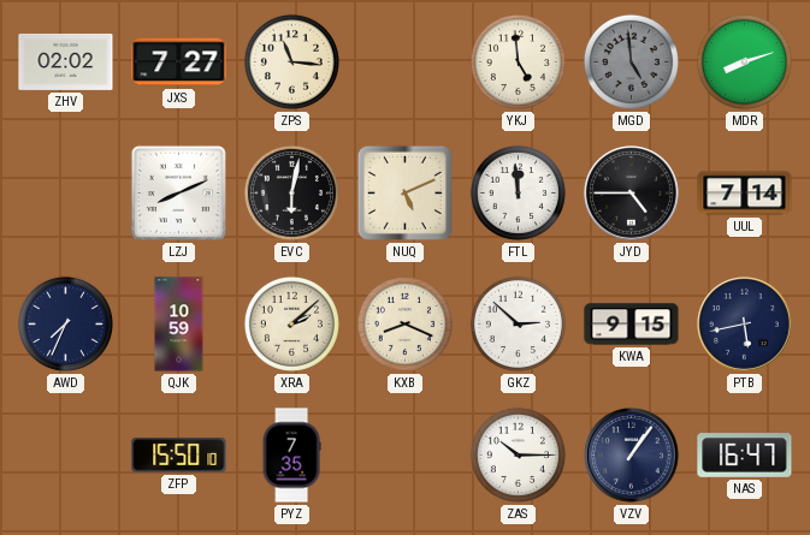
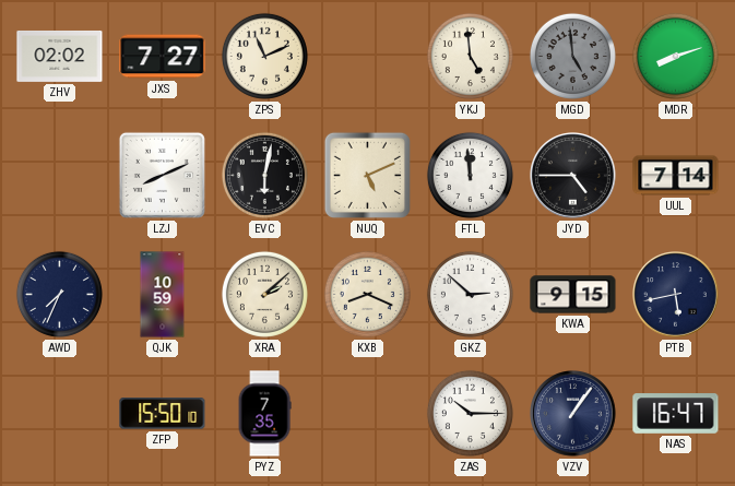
ZPS: 11:16 -> 11:11
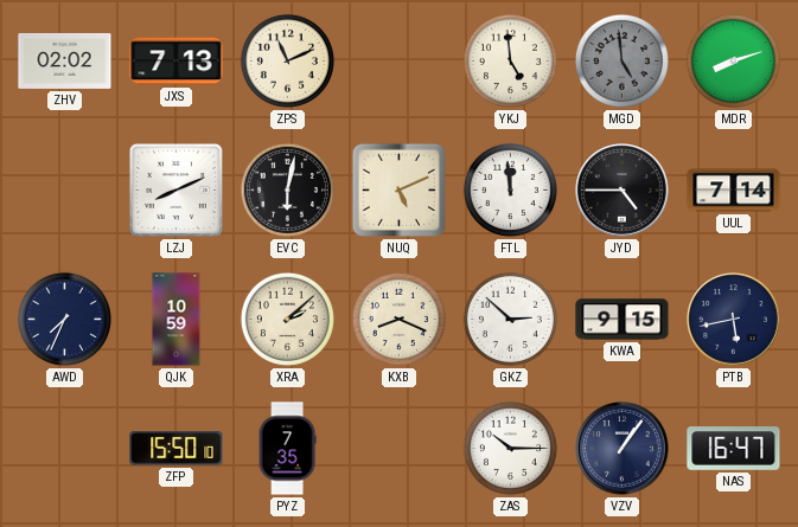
JXS: 7:27 -> 7:13
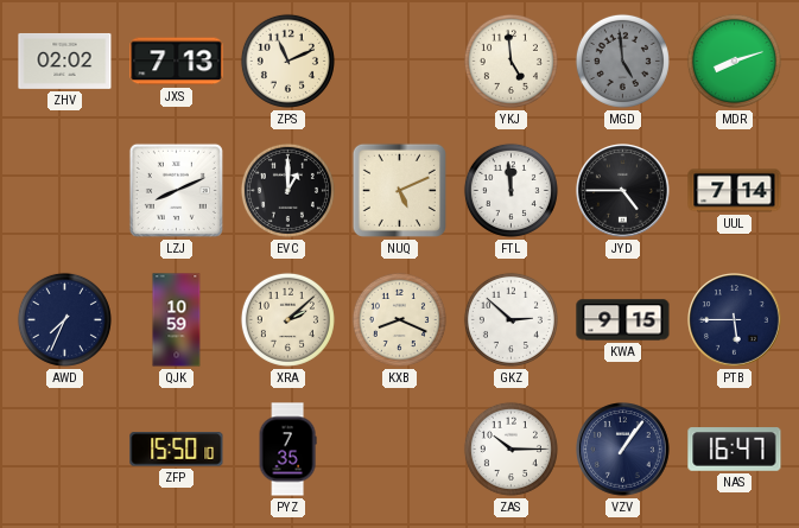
EVC: 6:02 -> 1:00
PTB: 5:43 -> 5:45
